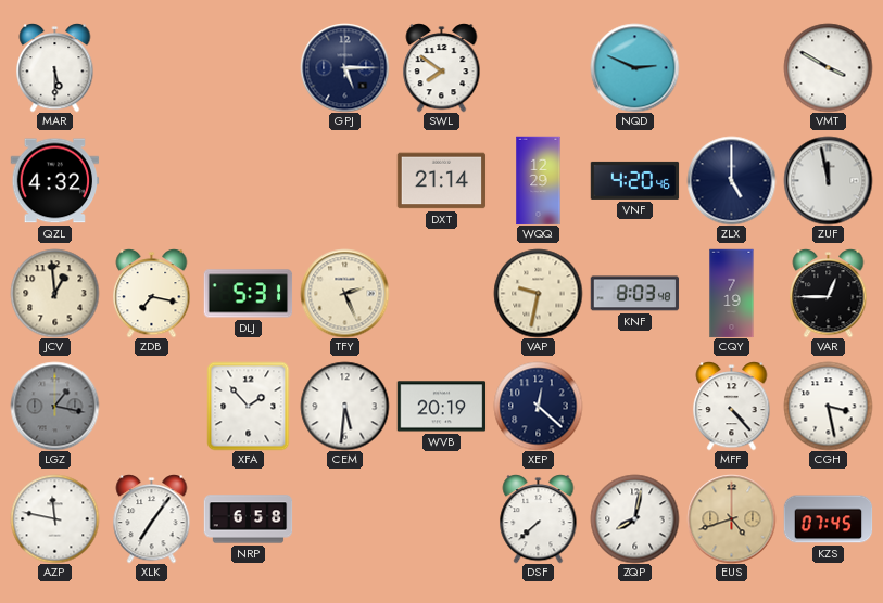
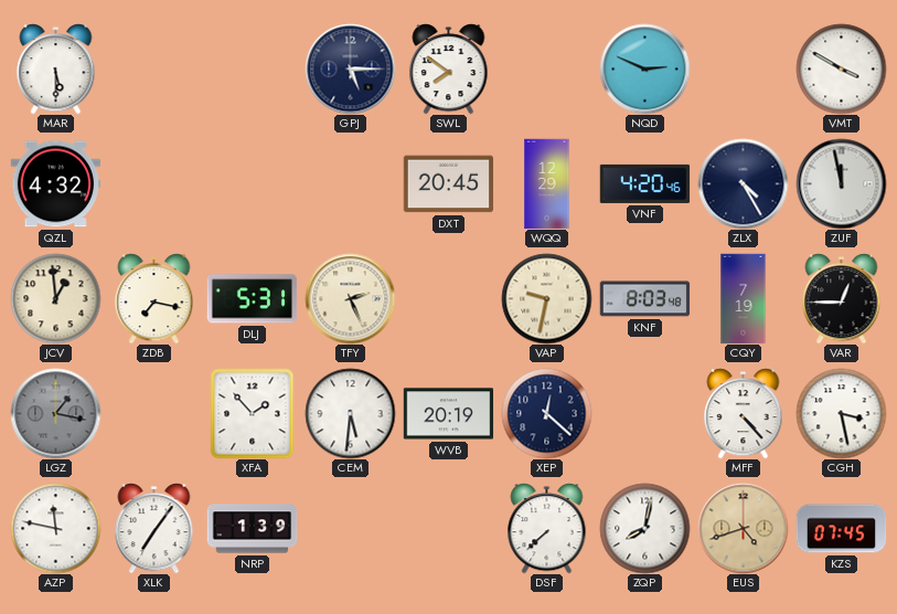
DXT: 21:14 -> 20:45
ZLX: 5:00 -> 4:25
NRP: 6:58 -> 1:39
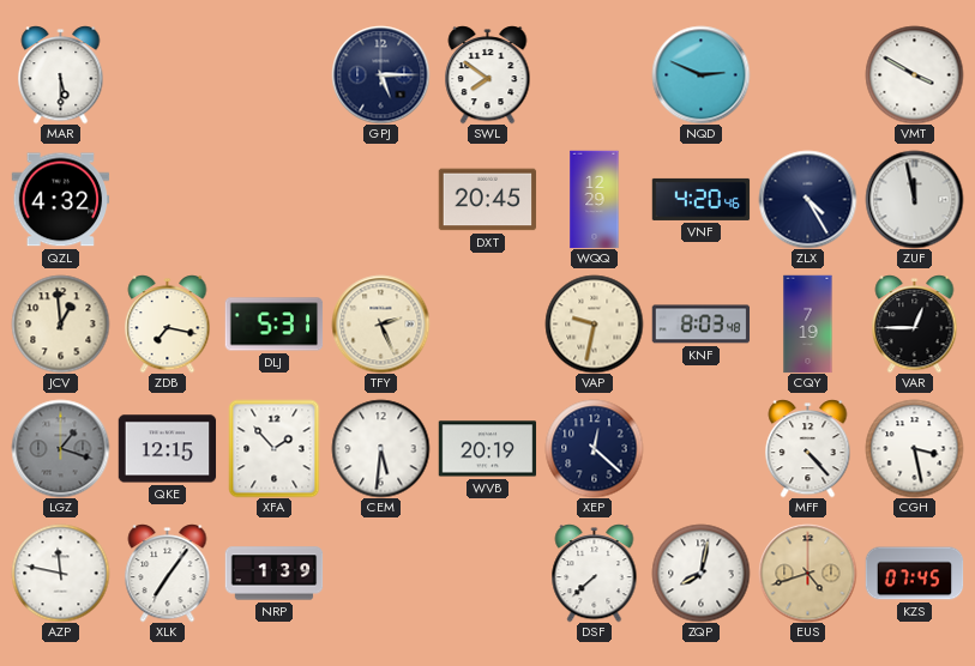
LGZ: 1:17 -> 1:18
QKE: none -> 12:15
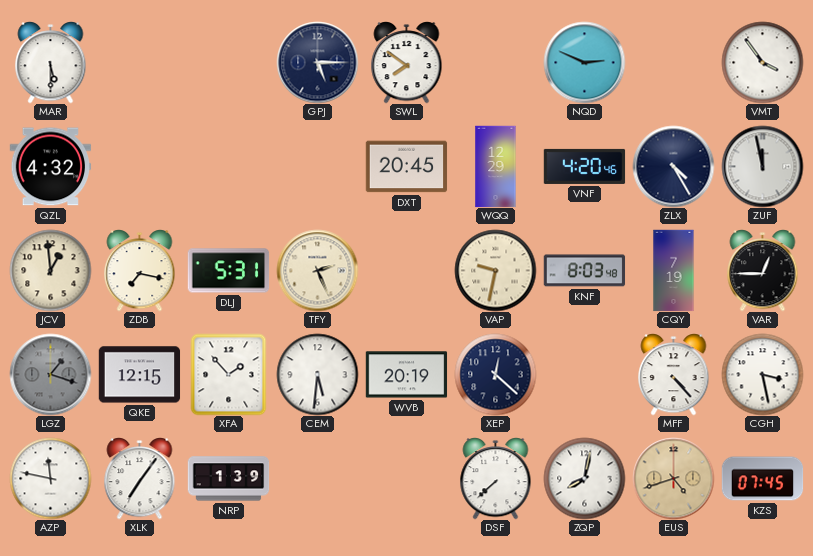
VMT: 3:50 -> 3:54
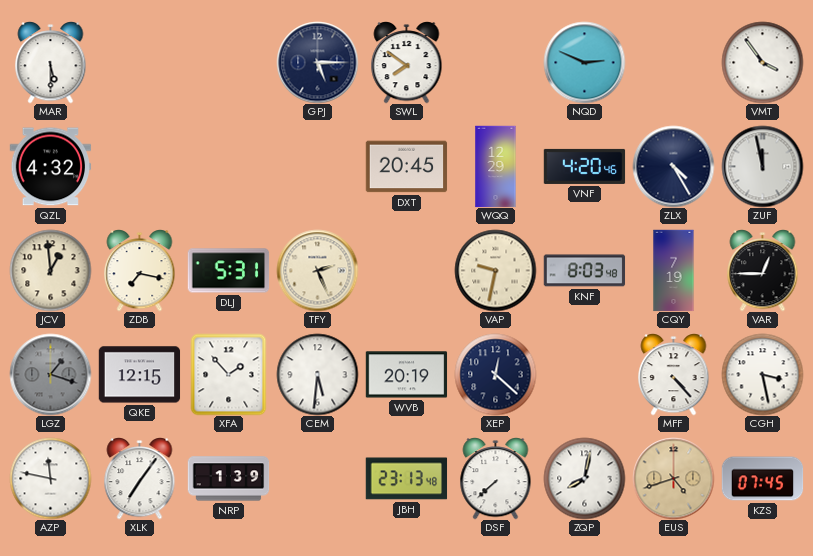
JBH: none -> 23:13
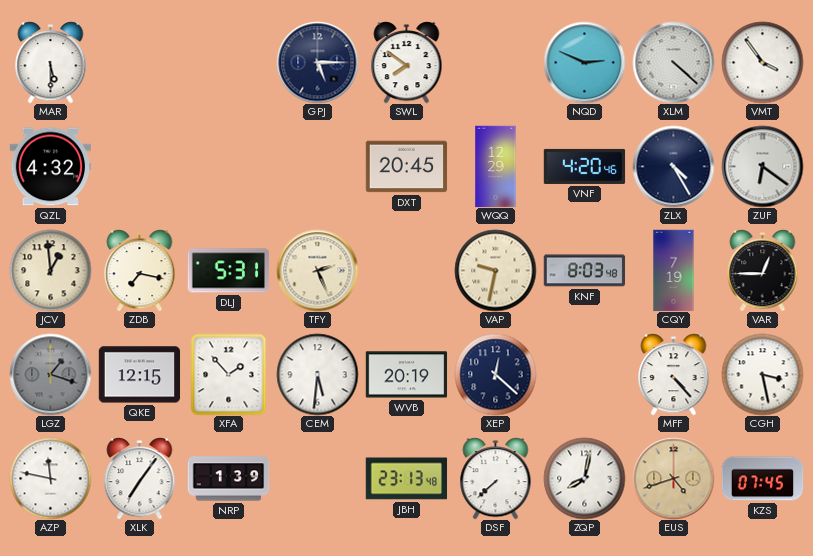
XLM: none -> 4:22
ZUF: 11:58 -> 6:21
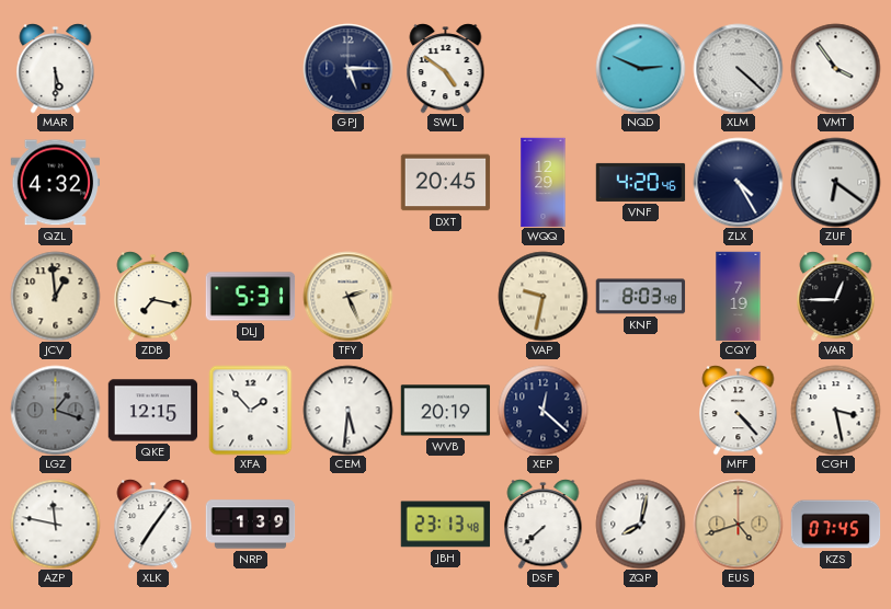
SWL: 7:51 -> 4:51
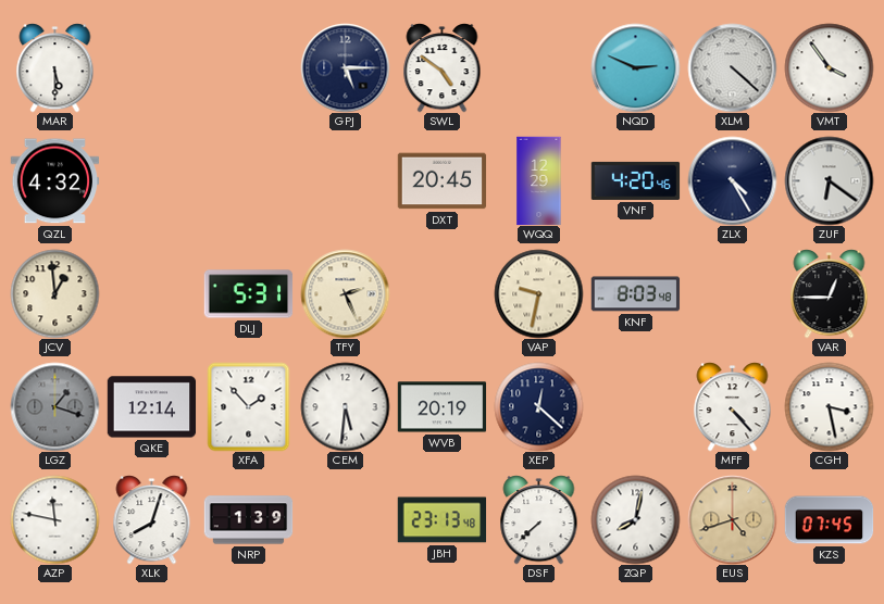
ZDB: 7:17 -> none
CQY: 7:19 -> none
QKE: 12:15 -> 12:14
XLK: 7:06 -> 8:03
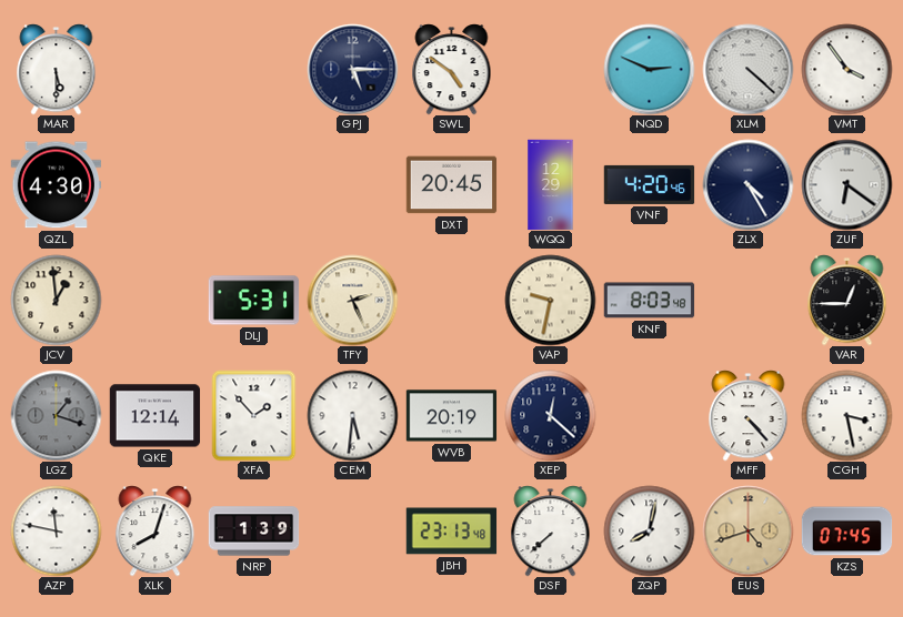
QZL: 4:32 -> 4:30
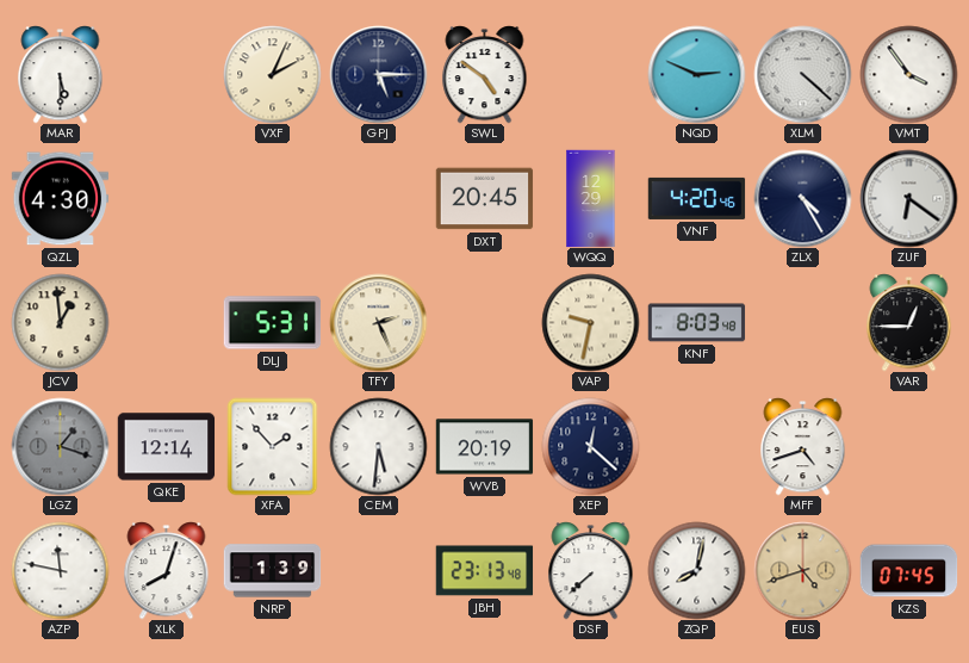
VXF: none -> 2:04
MFF: 4:23 -> 4:42
CGH: 3:28 -> none
